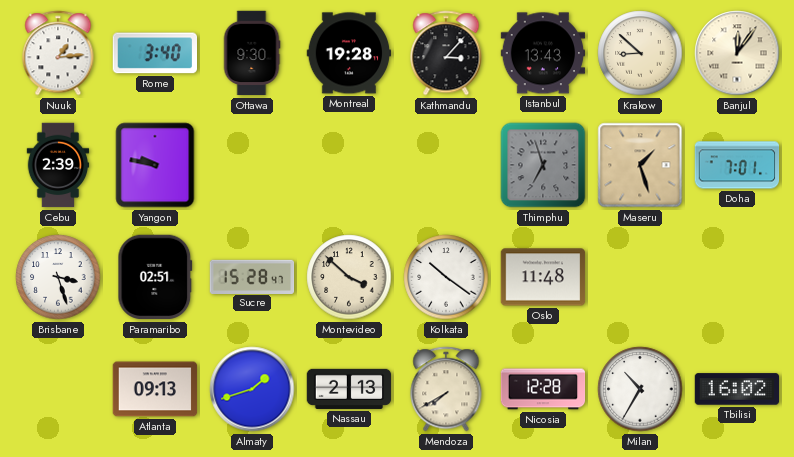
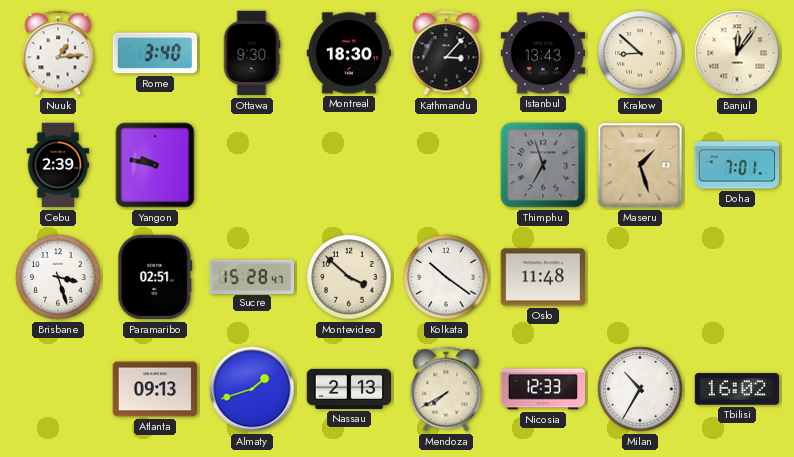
Montreal: 19:28 -> 18:30
Nicosia: 12:28 -> 12:33
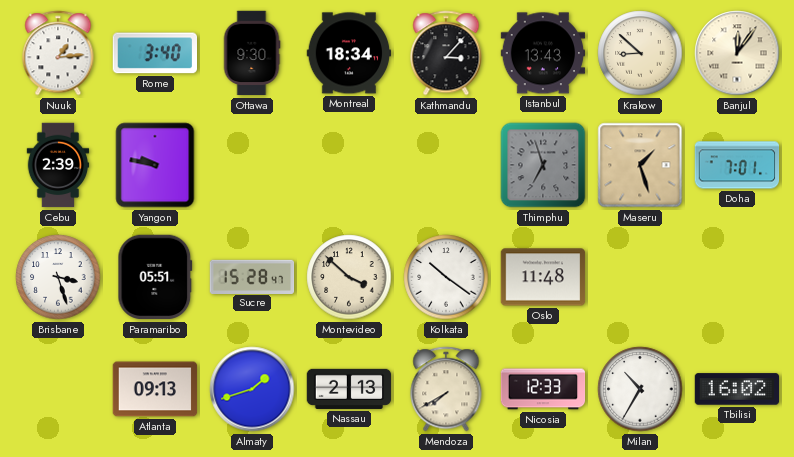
Montreal: 18:30 -> 18:34
Paramaribo: 02:51 -> 05:51
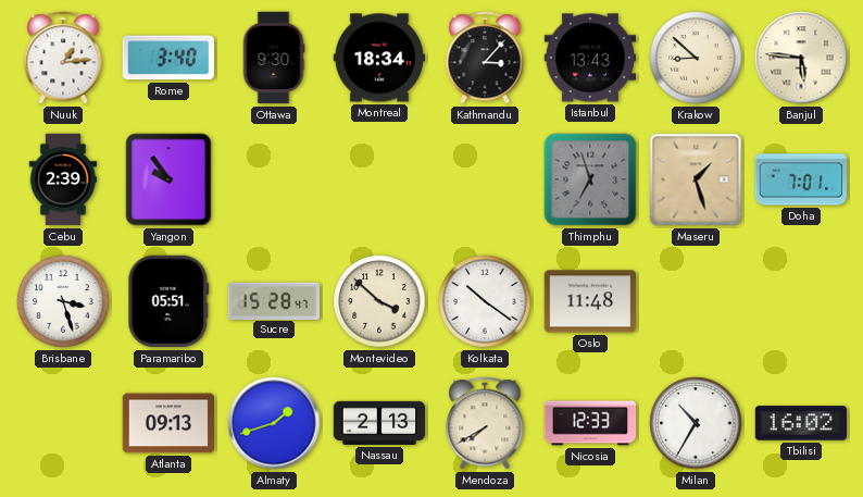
Banjul: 12:06 -> 5:46
Yangon: 9:47 -> 9:54
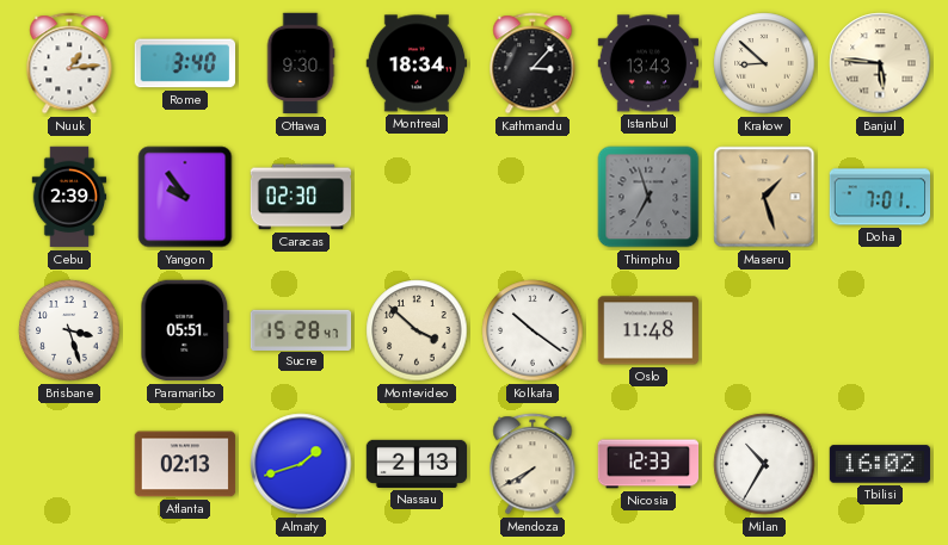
Caracas: none -> 02:30
Atlanta: 09:13 -> 02:13
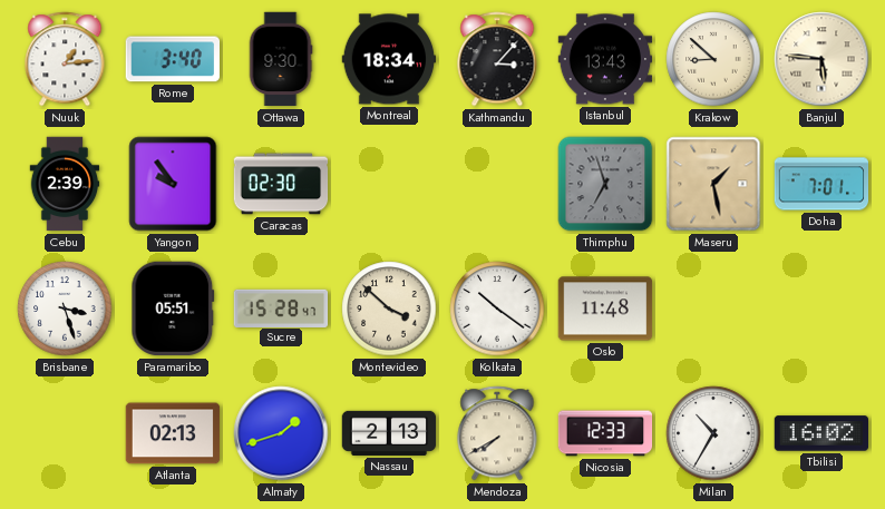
Maseru: 1:27 -> 1:28
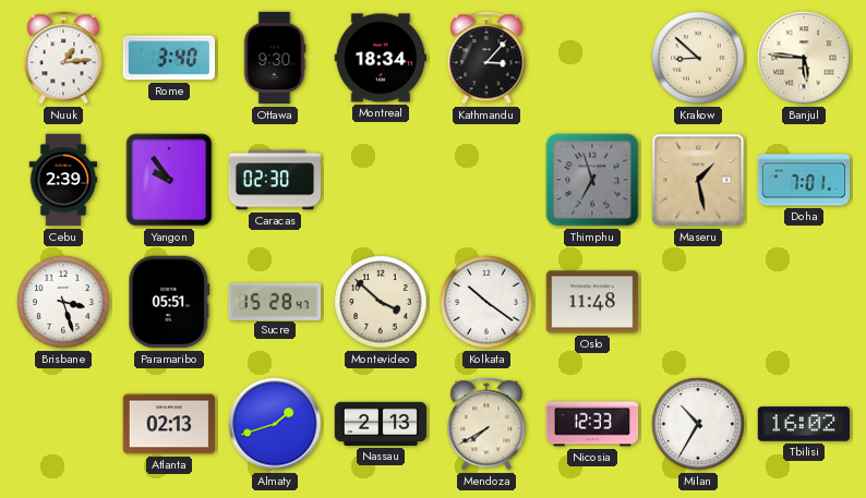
Istanbul: 13:43 -> none
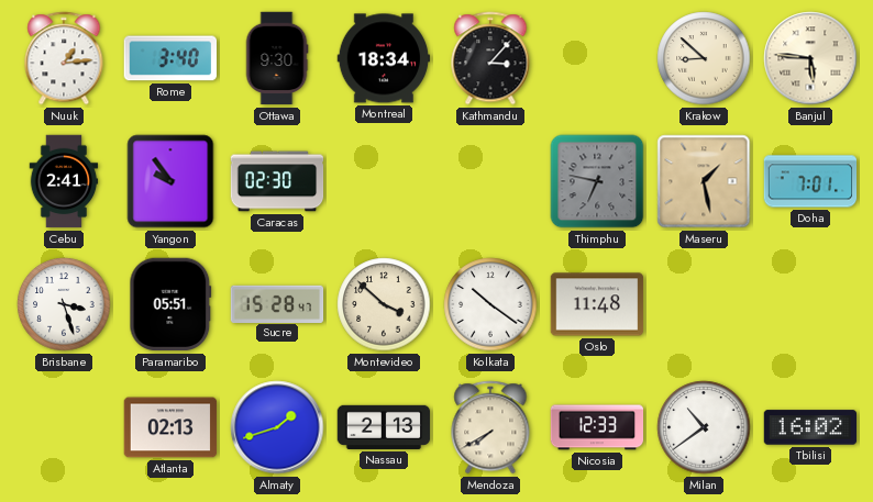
Cebu: 2:39 -> 2:41
Thimphu: 6:57 -> 6:47
Milan: 10:35 -> 10:39
